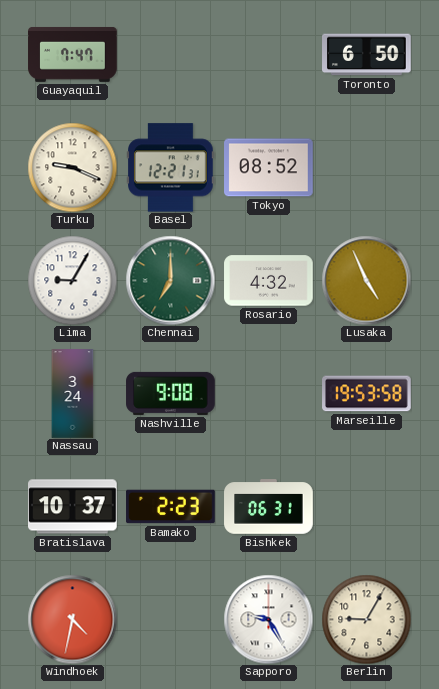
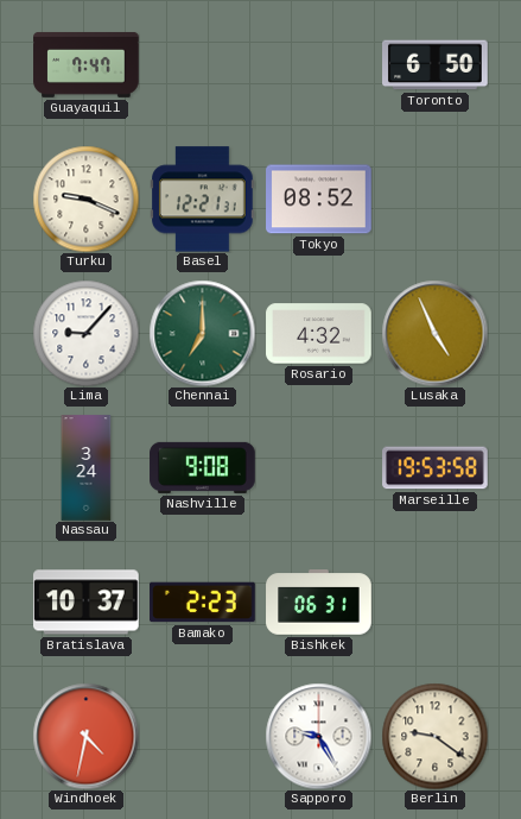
Lima: 9:05 -> 9:07
Berlin: 9:05 -> 9:21
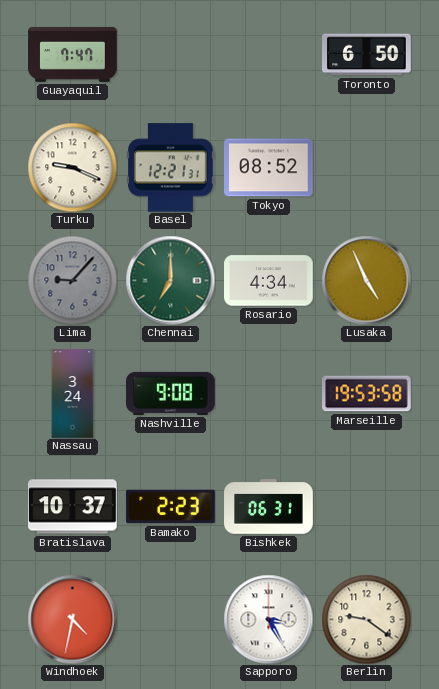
Lima dial: white -> grey
Rosario: 4:32 -> 4:34
Sapporo: 9:25 -> 3:25
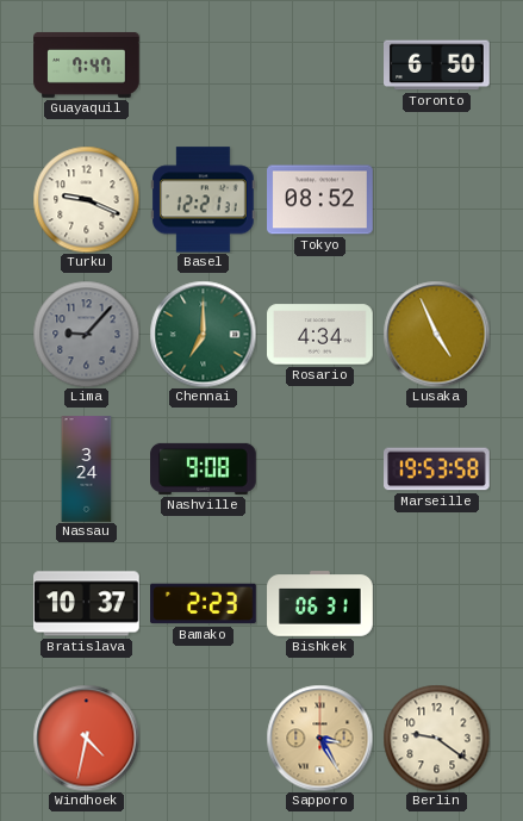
Sapporo dial: white -> champagne
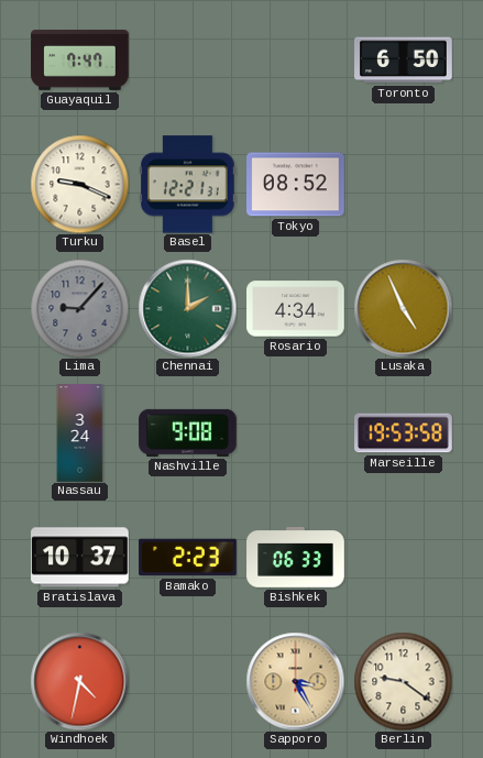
Chennai: 7:00 -> 2:00
Bishkek: 06:31 -> 06:33
